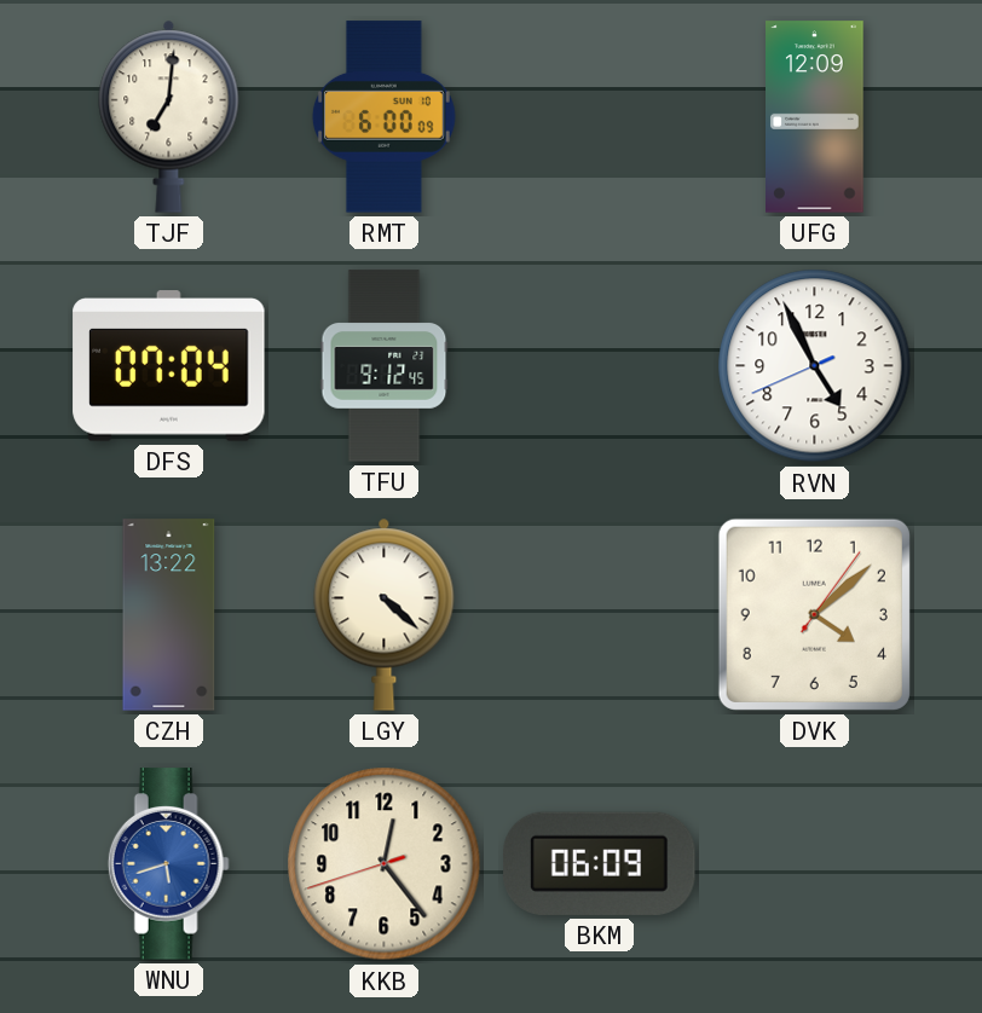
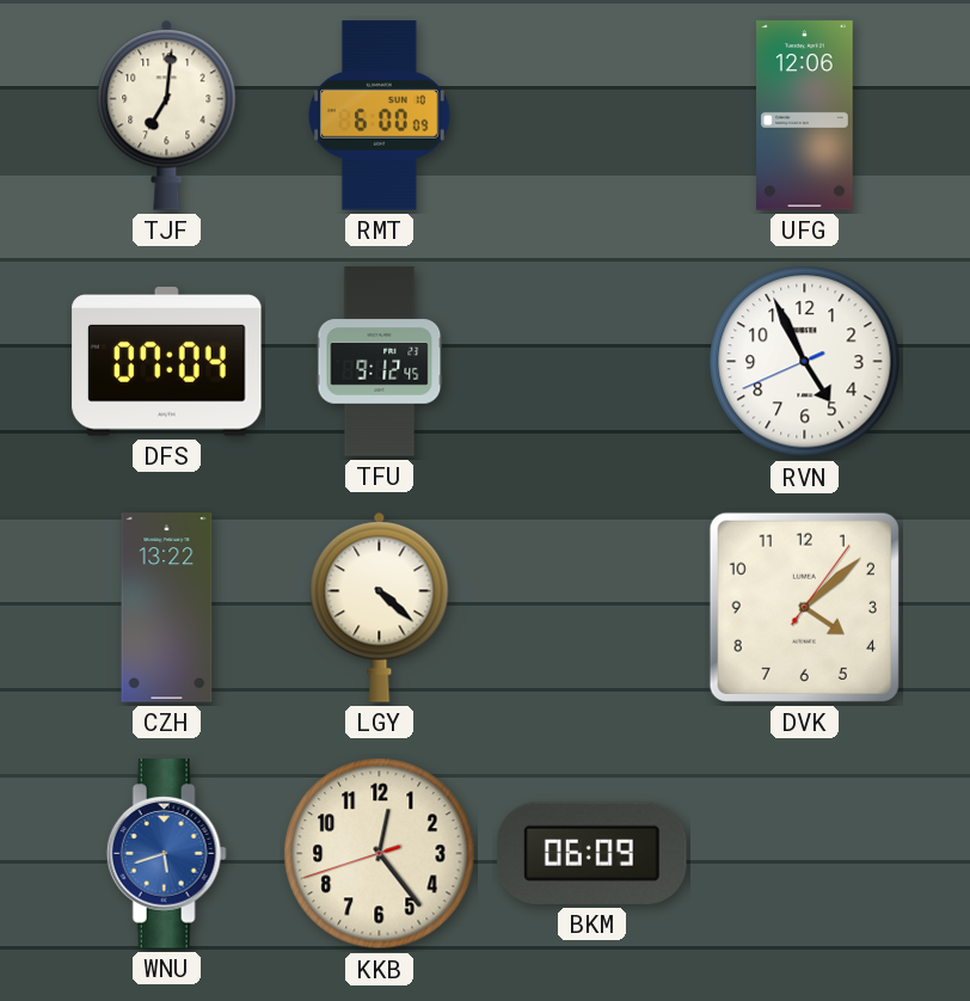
UFG: 12:09 -> 12:06
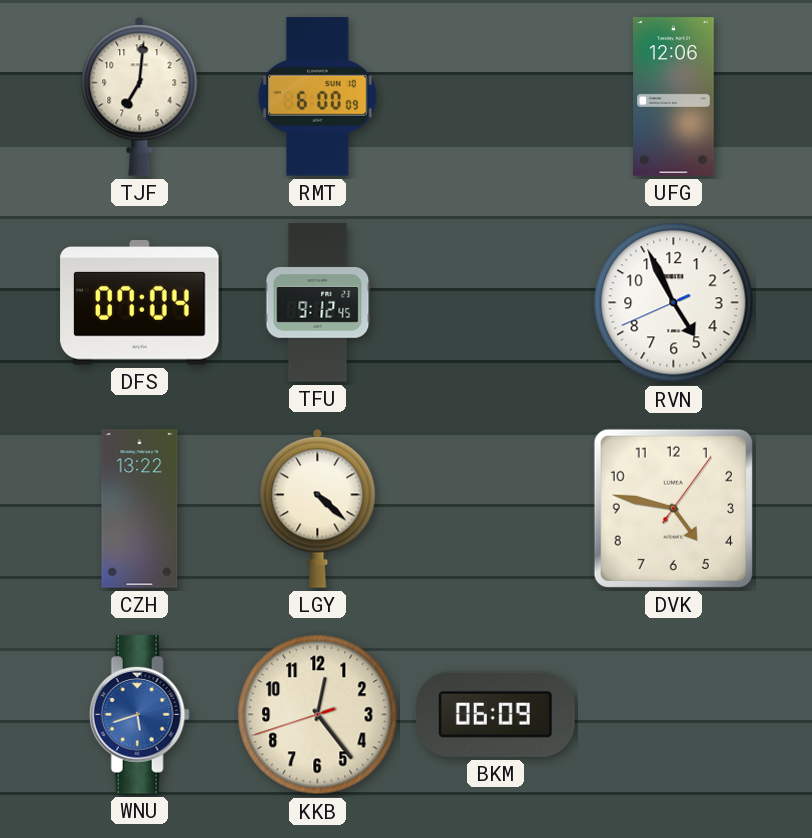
DVK: 4:08 -> 4:47
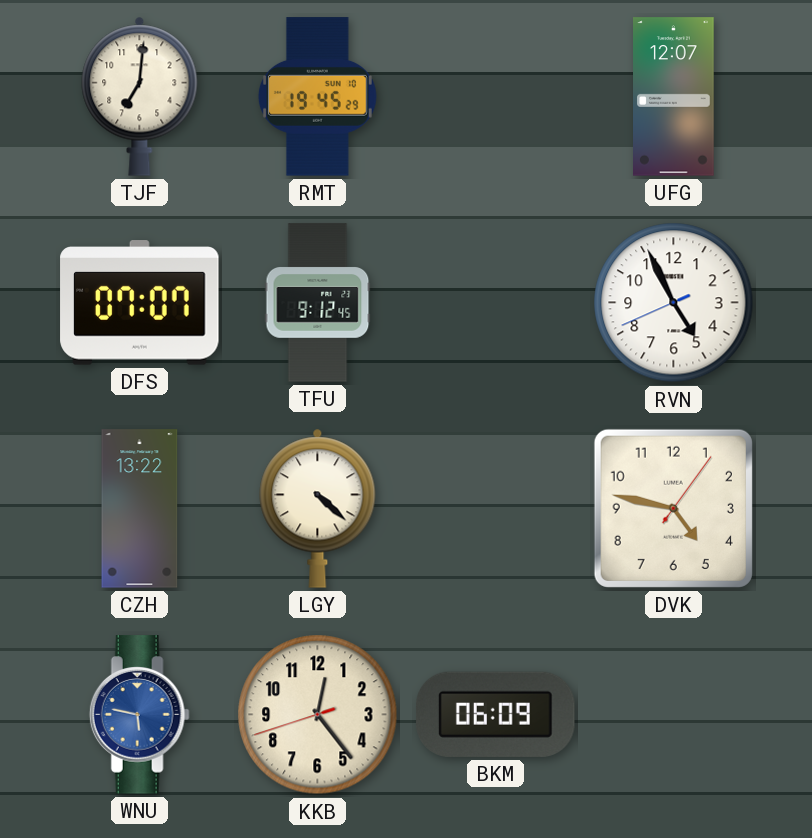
RMT: 6:00 -> 19:45
UFG: 12:06 -> 12:07
DFS: 07:04 -> 07:07
WNU: 5:42 -> 5:47
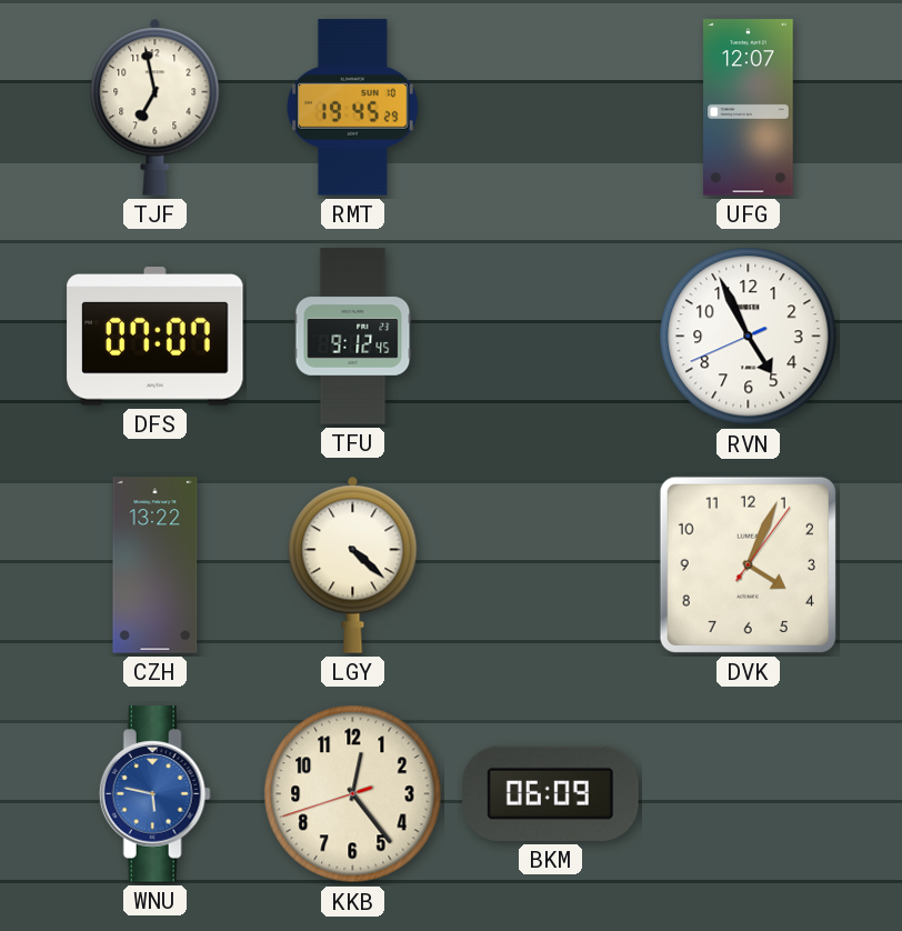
TJF: 7:01 -> 6:58
DVK: 4:47 -> 4:04
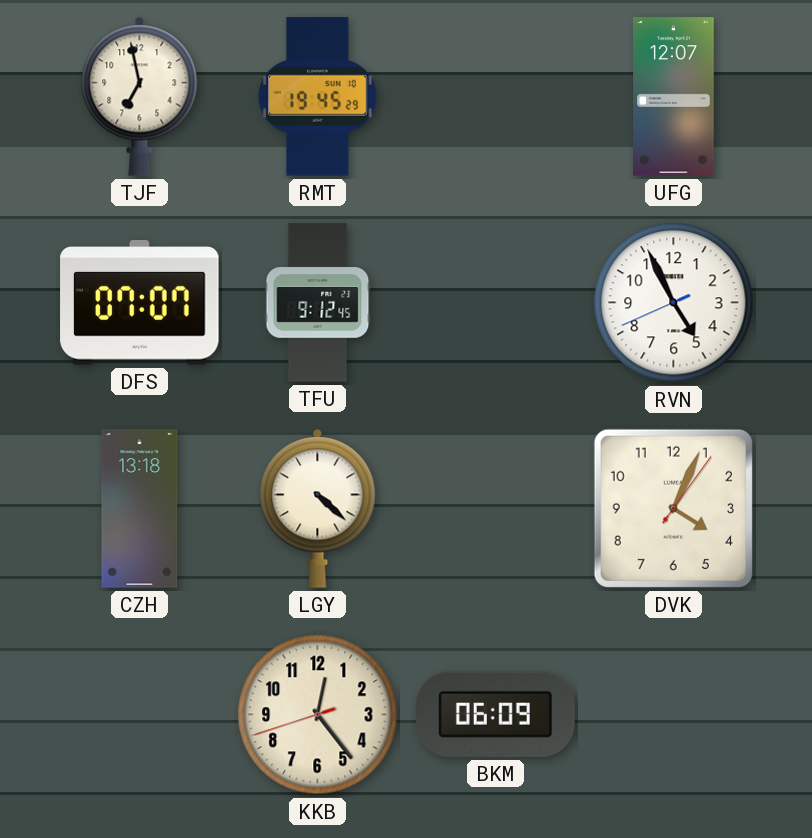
CZH: 13:22 -> 13:18
WNU: 5:47 -> none
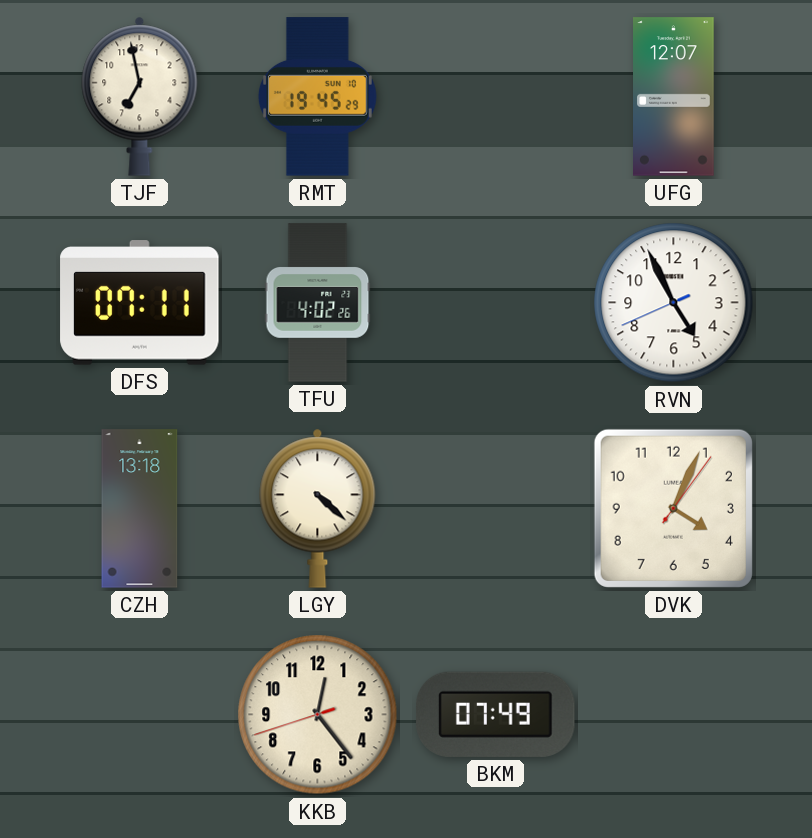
DFS: 07:07 -> 07:11
TFU: 9:12 -> 4:02
BKM: 06:09 -> 07:49
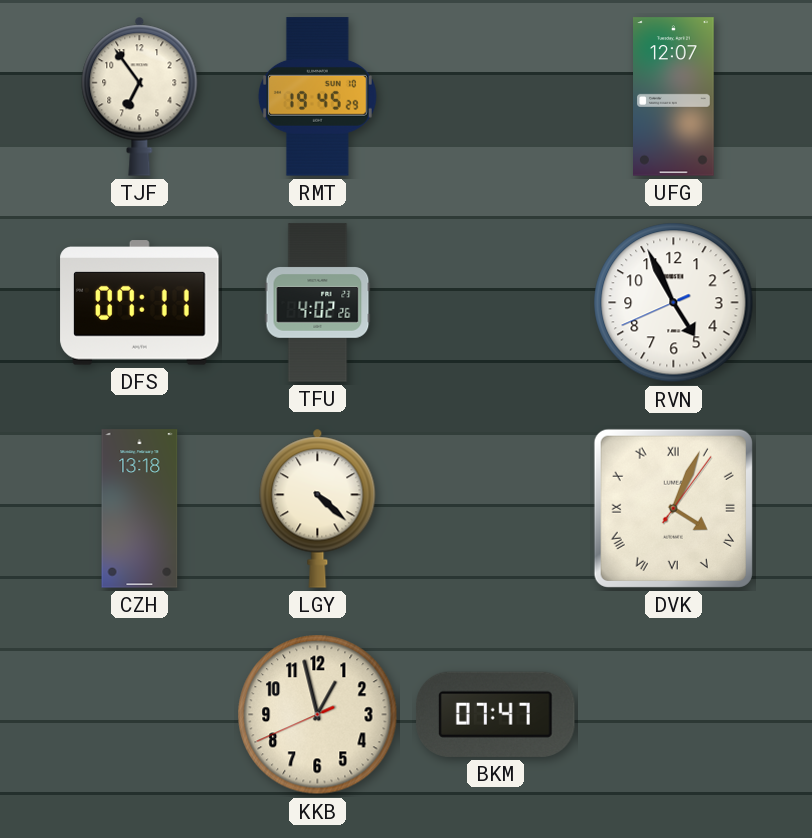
TJF: 6:58 -> 6:54
DVK numerals: Arabic -> Roman
KKB: 12:23 -> 12:57
BKM: 07:49 -> 07:47
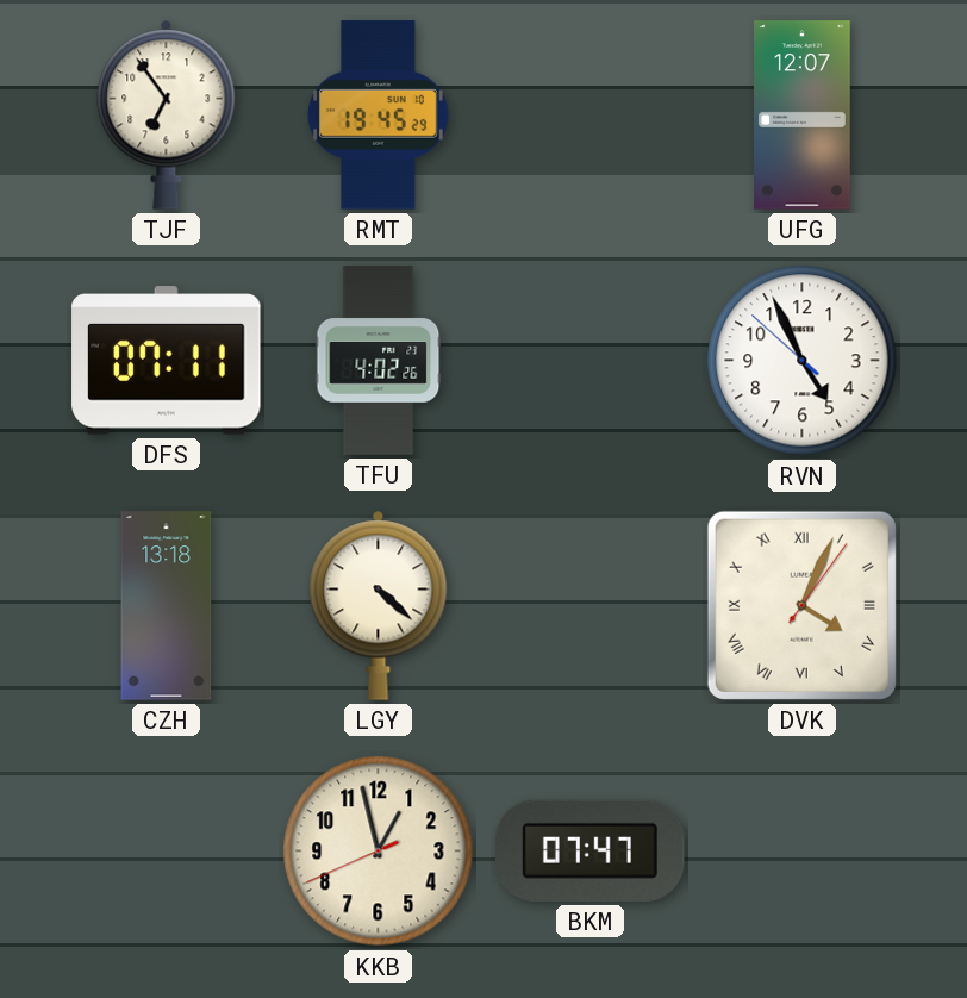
RVN: 4:55:41 -> 4:55:52
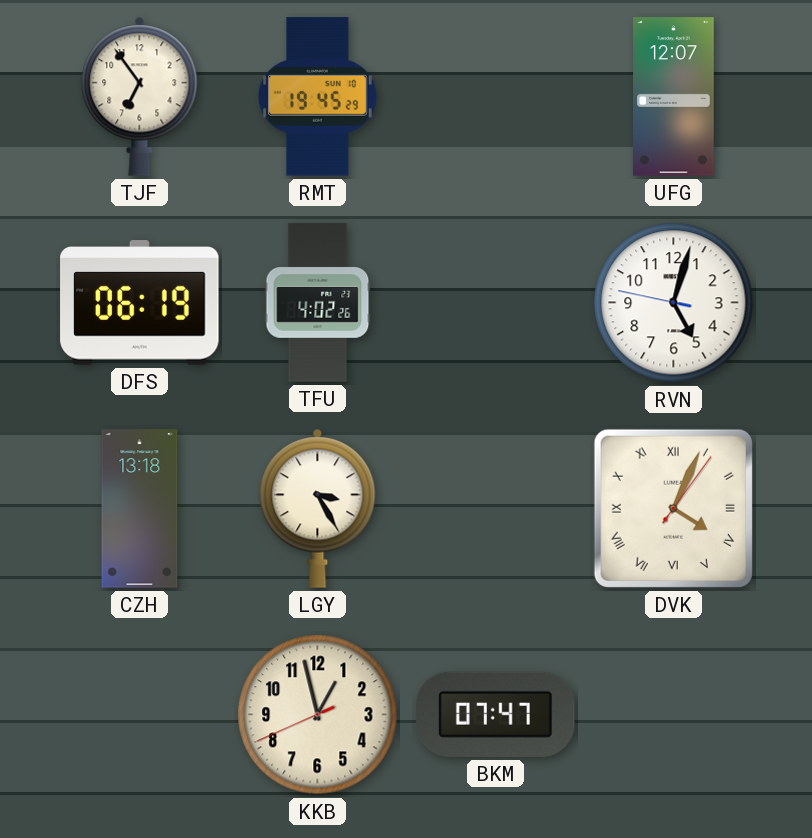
DFS: 07:11 -> 06:19
RVN: 4:55 -> 5:02
LGY: 4:22 -> 3:25
